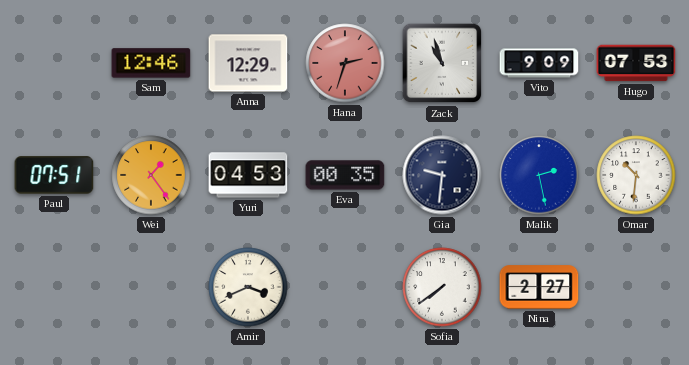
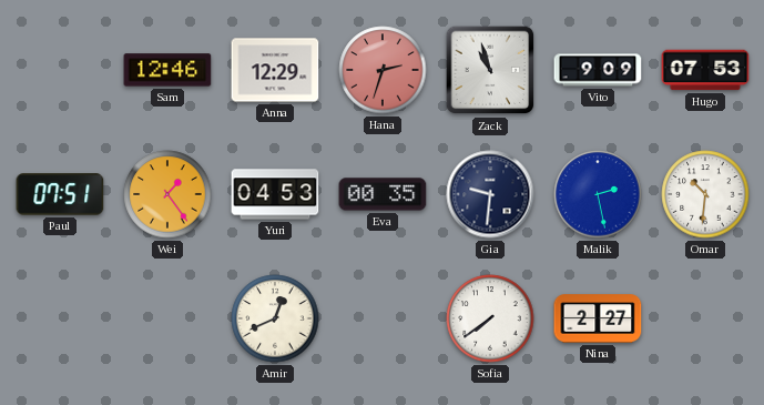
Amir: 3:41 -> 12:41
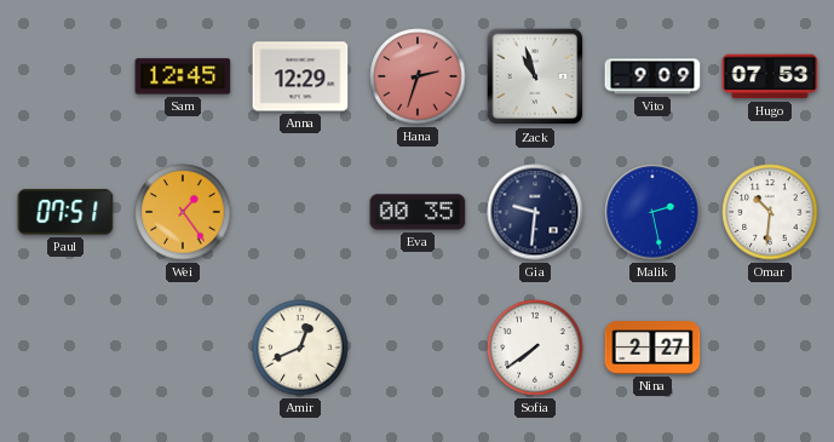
Sam: 12:46 -> 12:45
Yuri: 04:53 -> none
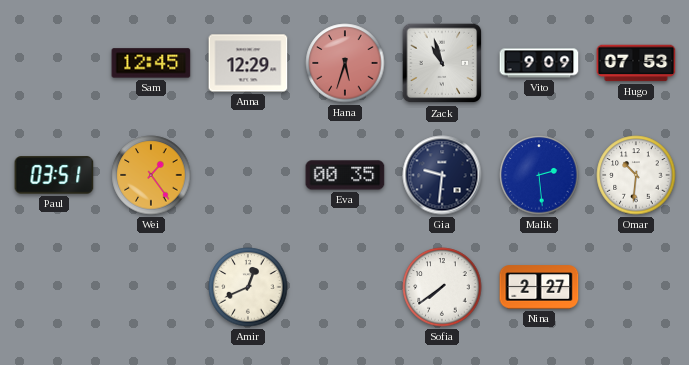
Hana: 2:33 -> 5:33
Paul: 07:51 -> 03:51
Malik: 2:28 -> 2:29
